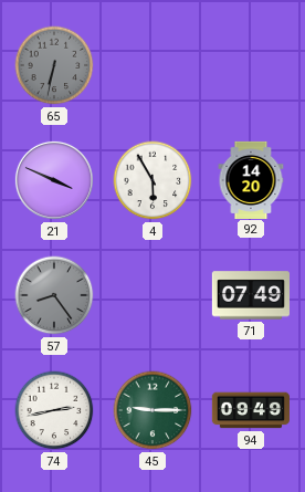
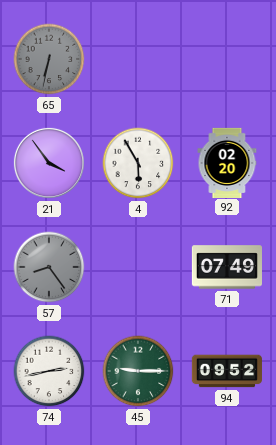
21: 3:49 -> 3:54
92: 14:20 -> 02:20
94: 09:49 -> 09:52
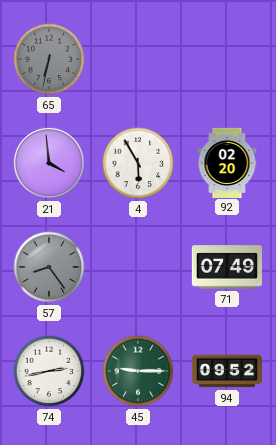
21: 3:54 -> 3:59
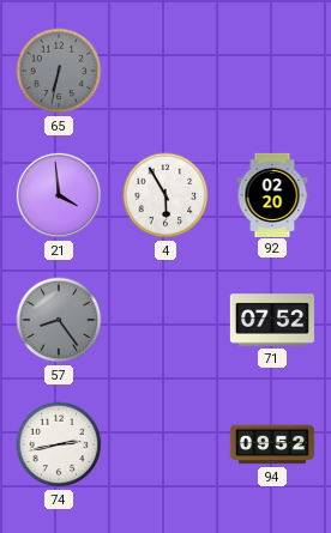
71: 07:49 -> 07:52
45: 9:15 -> none
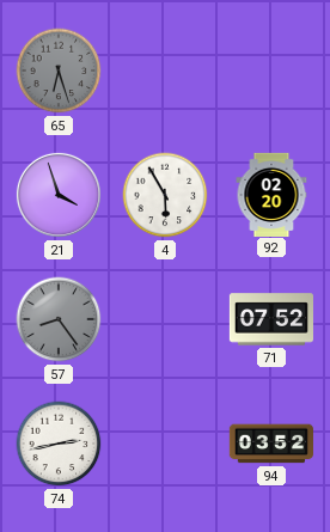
65: 6:32 -> 6:27
21: 3:59 -> 3:57
94: 09:52 -> 03:52
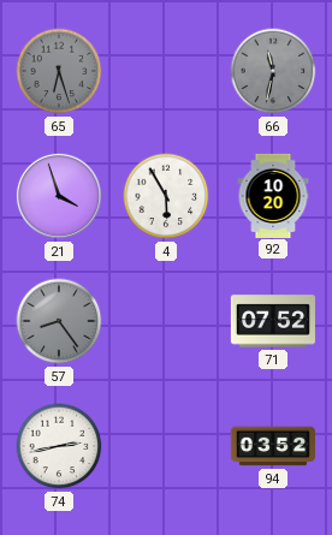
66: none -> 11:32
92: 02:20 -> 10:20
